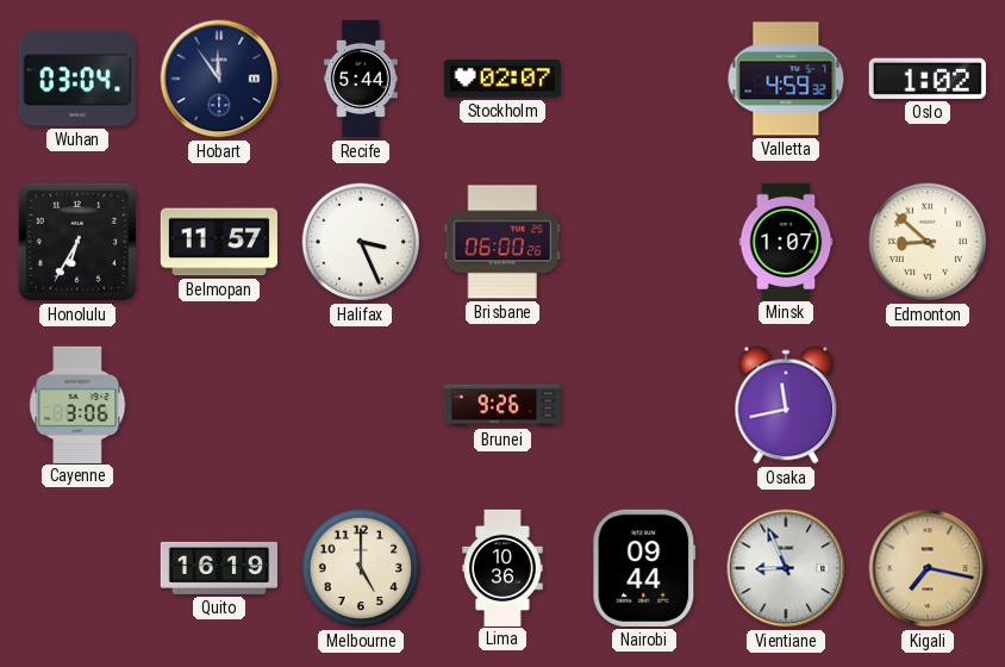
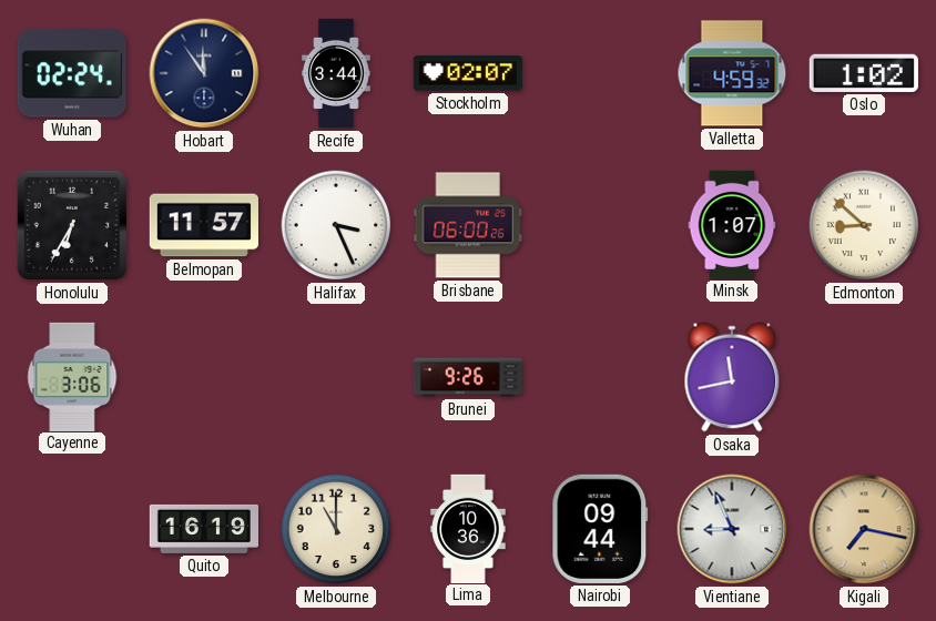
Wuhan: 03:04 -> 02:24
Recife: 5:44 -> 3:44
Melbourne: 5:00 -> 11:00
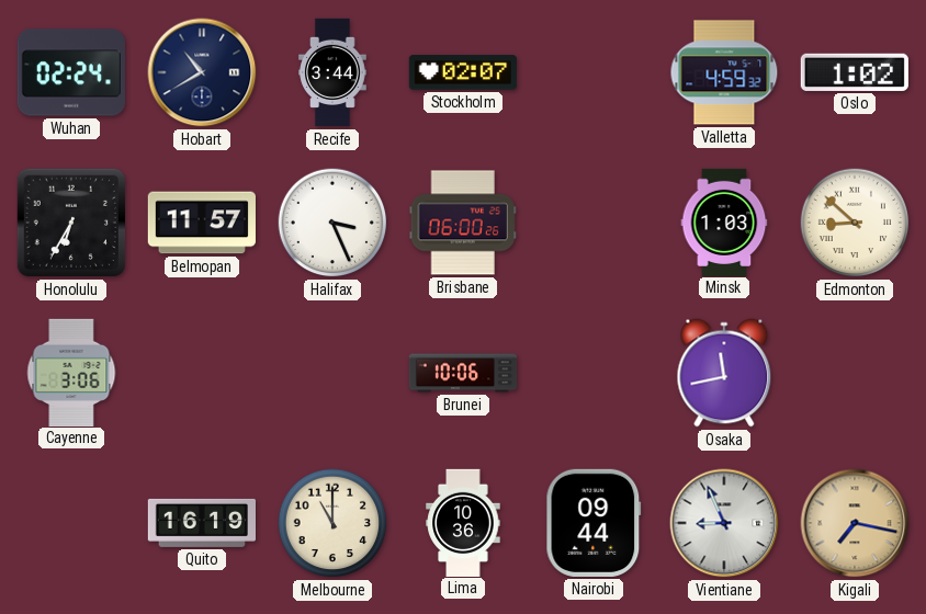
Hobart: 11:54 -> 10:40
Minsk: 1:07 -> 1:03
Brunei: 9:26 -> 10:06
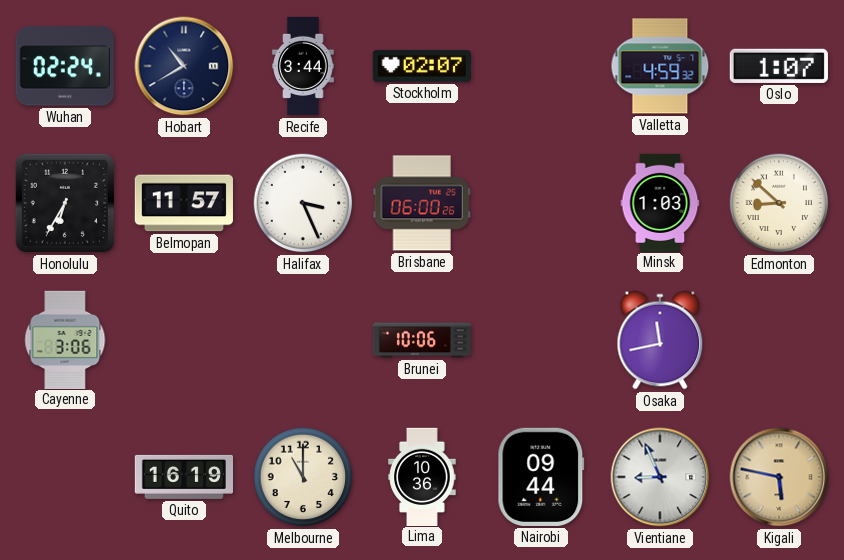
Oslo: 1:02 -> 1:07
Kigali: 7:17 -> 5:47
